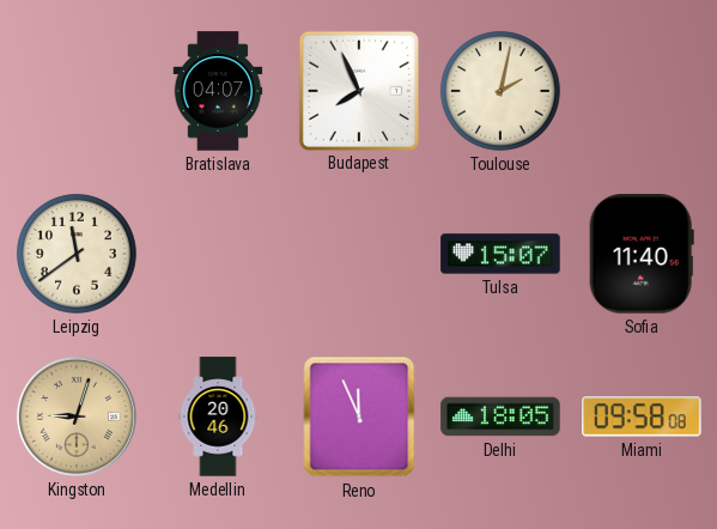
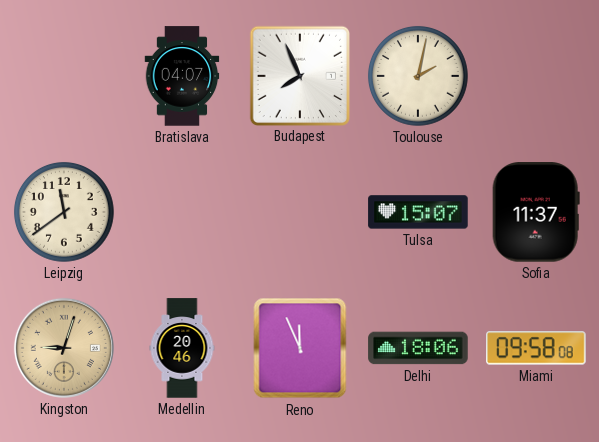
Sofia: 11:40 -> 11:37
Delhi: 18:05 -> 18:06
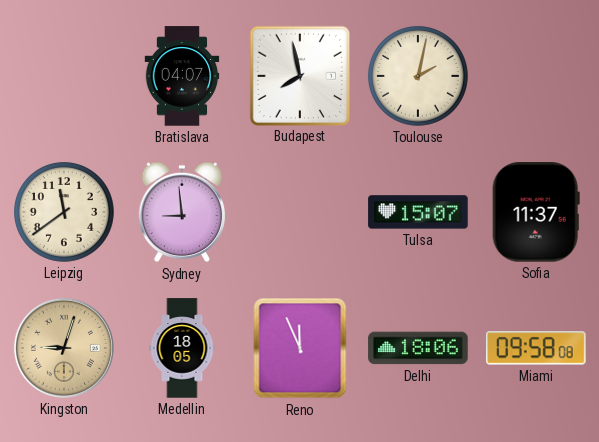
Budapest: 7:56 -> 7:58
Sydney: none -> 8:59
Medellin: 20:46 -> 18:05
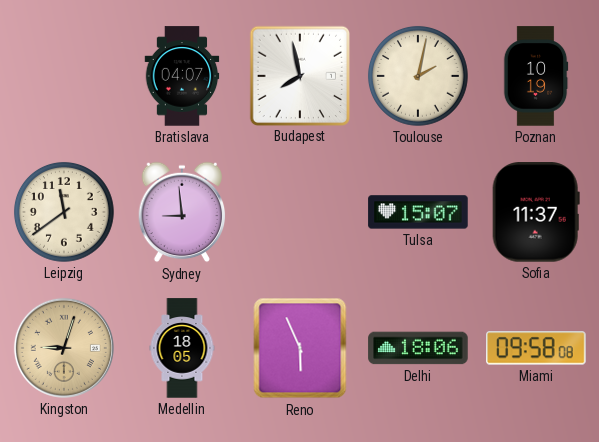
Poznan: none -> 10:19
Reno: 11:56 -> 5:56
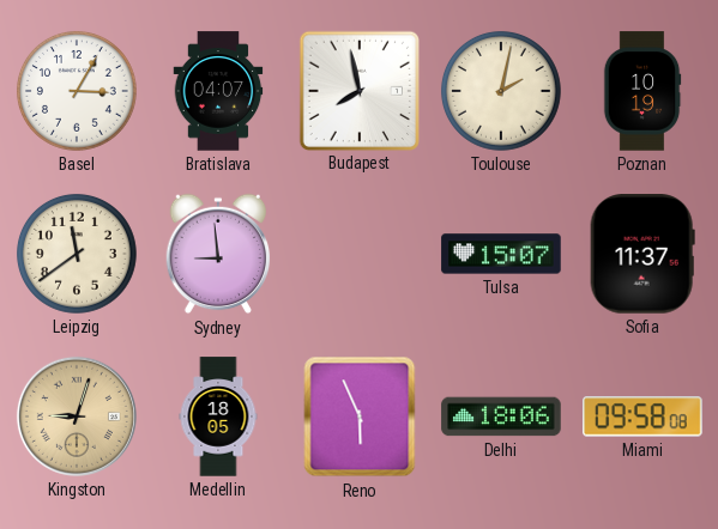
Basel: none -> 3:05
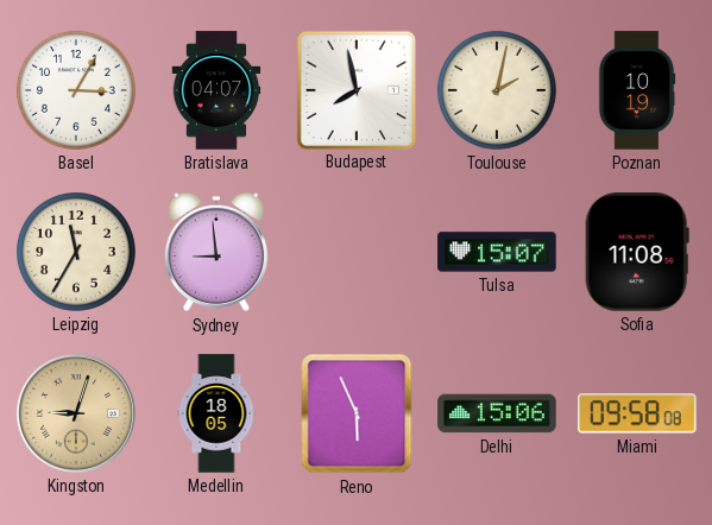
Leipzig: 11:39 -> 11:35
Sofia: 11:37 -> 11:08
Delhi: 18:06 -> 15:06
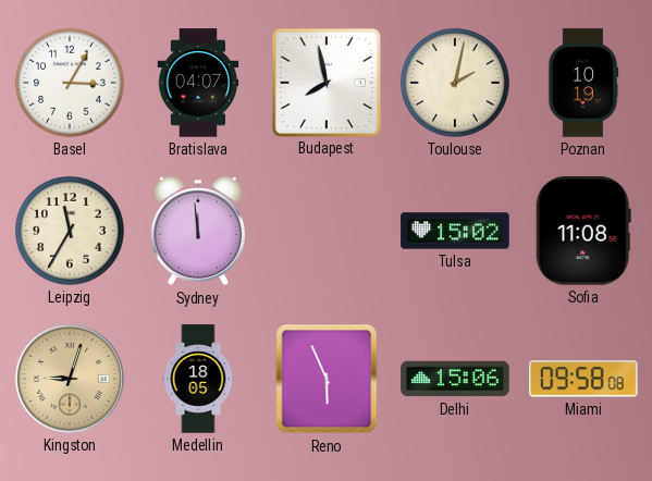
Sydney: 8:59 -> 11:59
Tulsa: 15:07 -> 15:02
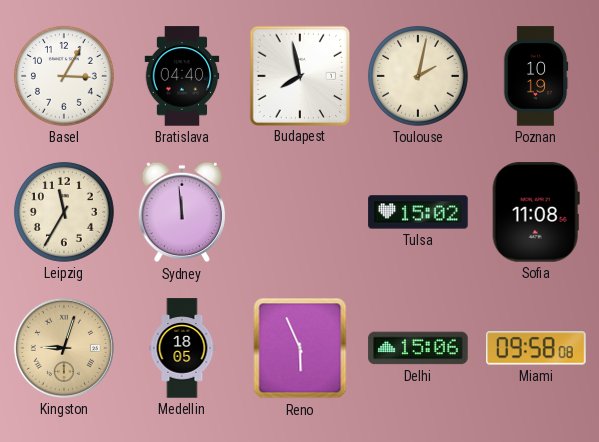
Bratislava: 04:07 -> 04:40
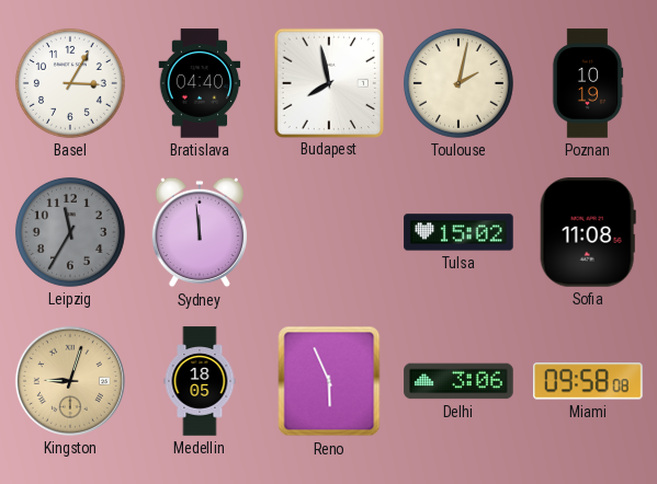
Leipzig dial: cream -> grey
Delhi: 15:06 -> 3:06
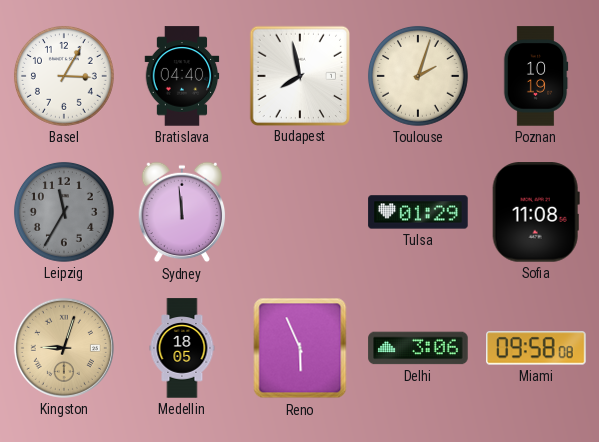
Toulouse: 2:02 -> 2:03
Tulsa: 15:02 -> 01:29
